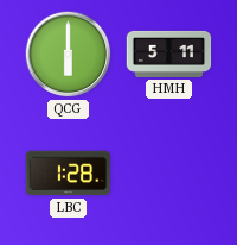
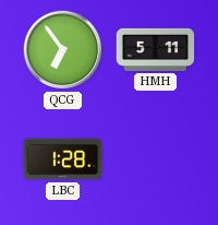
QCG: 6:00 -> 6:54
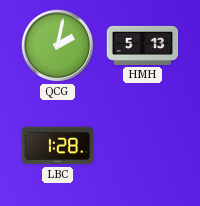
QCG: 6:54 -> 2:02
HMH: 5:11 -> 5:13
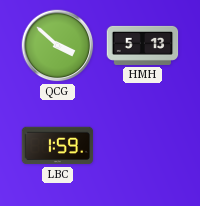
QCG: 2:02 -> 3:52
LBC: 1:28 -> 1:59
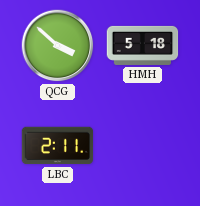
HMH: 5:13 -> 5:18
LBC: 1:59 -> 2:11
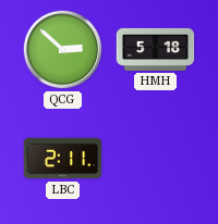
QCG: 3:52 -> 2:52
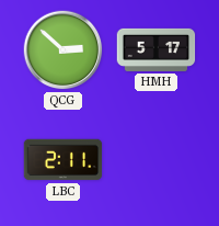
HMH: 5:18 -> 5:17
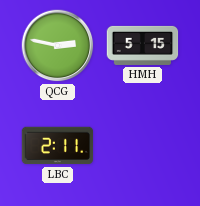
QCG: 2:52 -> 2:47
HMH: 5:17 -> 5:15
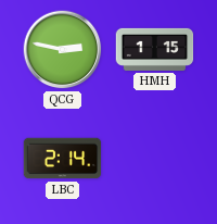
HMH: 5:15 -> 1:15
LBC: 2:11 -> 2:14
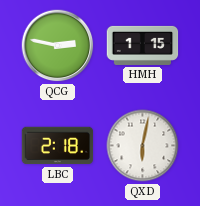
LBC: 2:14 -> 2:18
QXD: none -> 6:02
